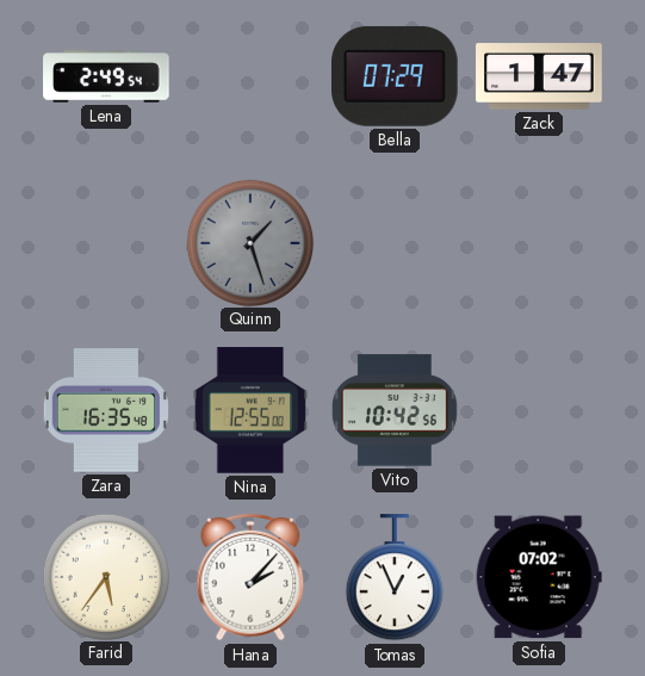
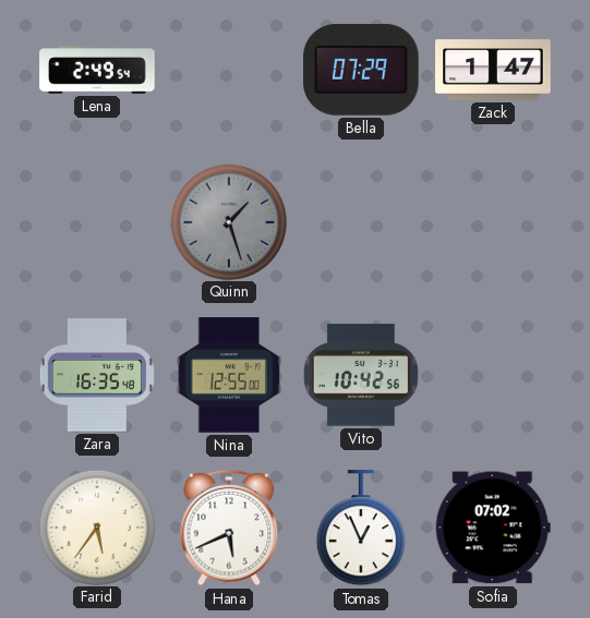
Hana: 2:07 -> 5:41
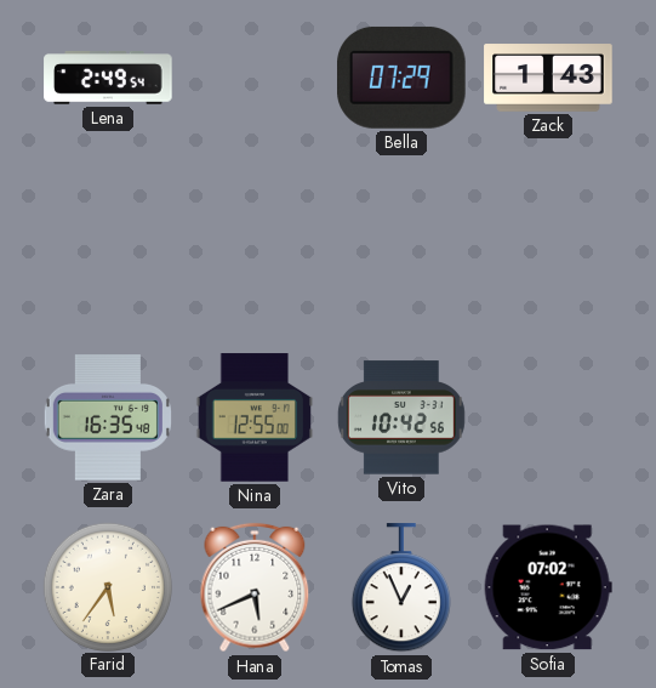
Zack: 1:47 -> 1:43
Quinn: 1:27 -> none
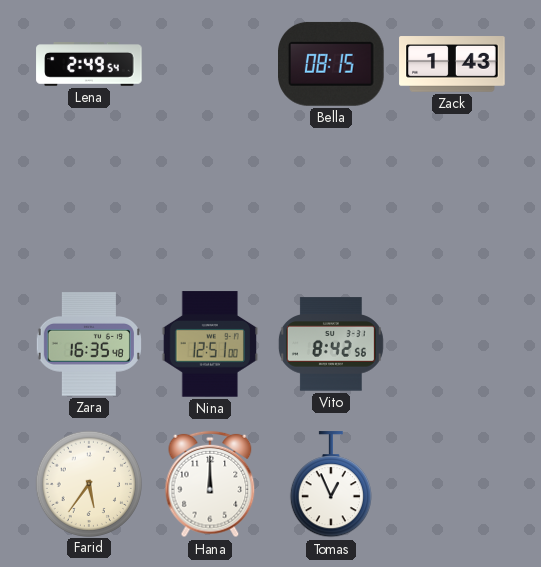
Bella: 07:29 -> 08:15
Nina: 12:55 -> 12:51
Vito: 10:42 -> 8:42
Hana: 5:41 -> 12:00
Sofia: 07:02 -> none
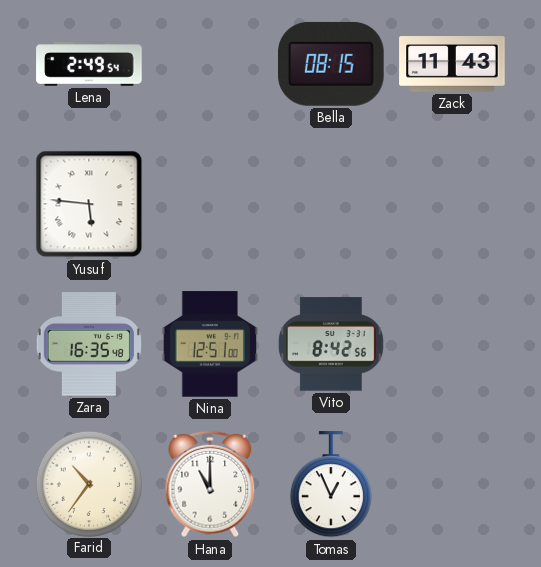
Zack: 1:43 -> 11:43
Yusuf: none -> 5:46
Farid: 5:36 -> 10:36
Hana: 12:00 -> 11:00
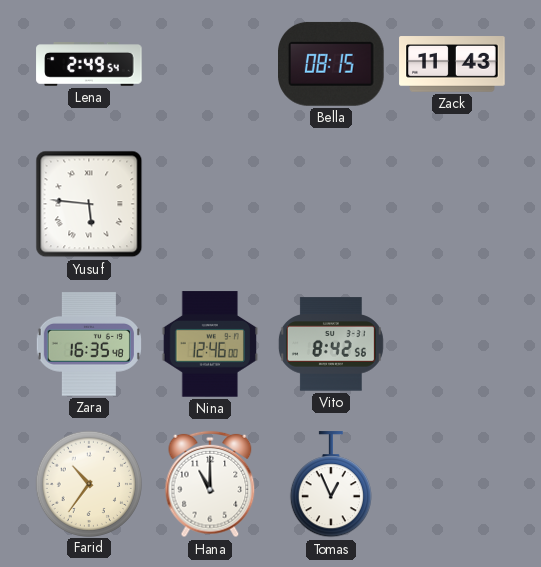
Nina: 12:51 -> 12:46
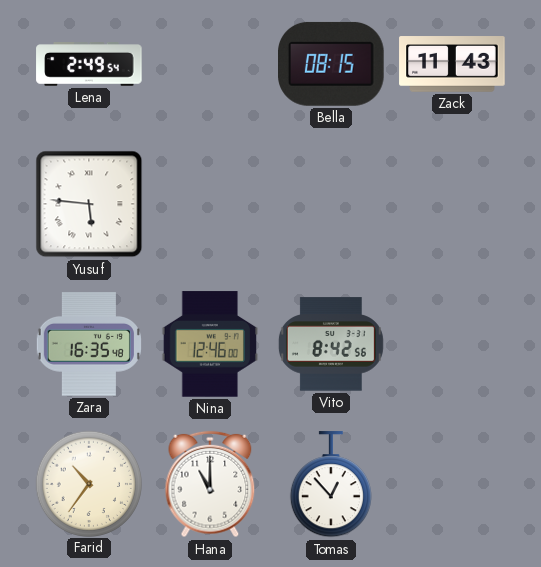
Tomas: 12:56 -> 12:53
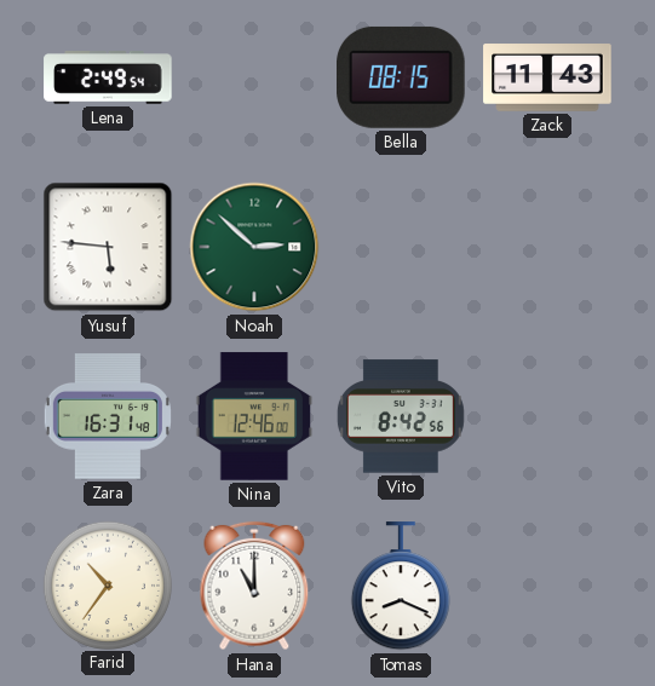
Noah: none -> 2:52
Zara: 16:35 -> 16:31
Tomas: 12:53 -> 8:19
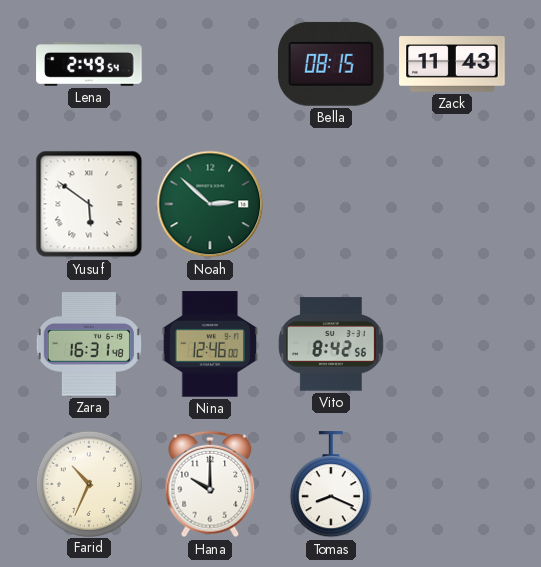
Yusuf: 5:46 -> 5:51
Farid: 10:36 -> 10:34
Hana: 11:00 -> 10:00
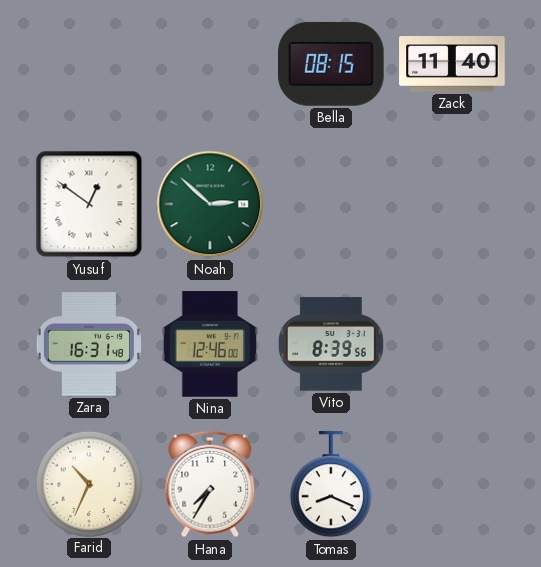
Lena: 2:49 -> none
Zack: 11:43 -> 11:40
Yusuf: 5:51 -> 12:51
Vito: 8:42 -> 8:39
Hana: 10:00 -> 7:35
